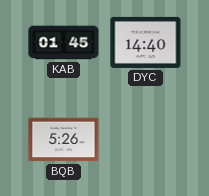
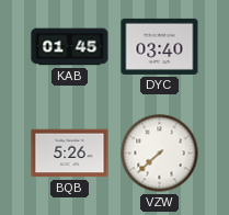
DYC: 14:40 -> 03:40
VZW: none -> 7:38
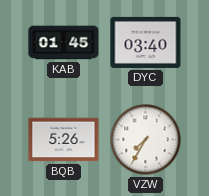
VZW: 7:38 -> 7:35
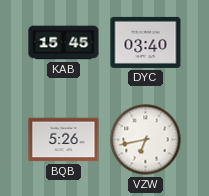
KAB: 01:45 -> 15:45
VZW: 7:35 -> 6:43
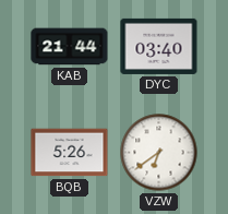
KAB: 15:45 -> 21:44
VZW: 6:43 -> 6:39
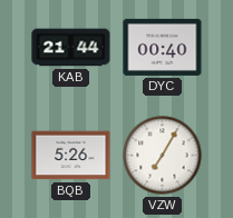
DYC: 03:40 -> 00:40
VZW: 6:39 -> 7:05
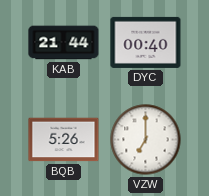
VZW: 7:05 -> 7:00
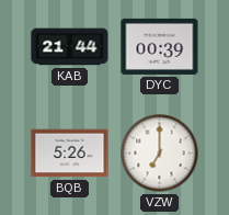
DYC: 00:40 -> 00:39
